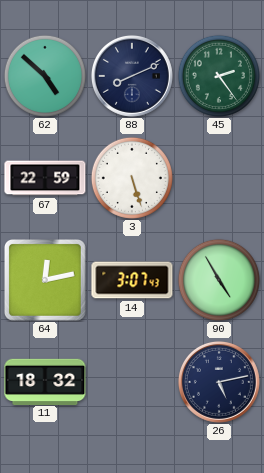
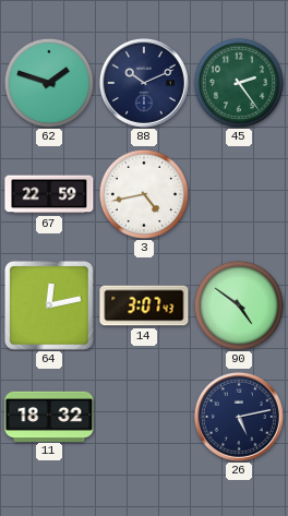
62: 4:52 -> 1:48
88: 8:11 -> 10:11
3: 5:27 -> 4:43
90: 4:55 -> 4:51
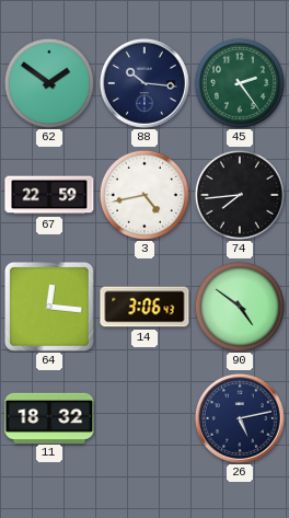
62: 1:48 -> 1:51
88: 10:11 -> 10:16
74: none -> 7:44
64: 12:13 -> 12:16
14: 3:07 -> 3:06
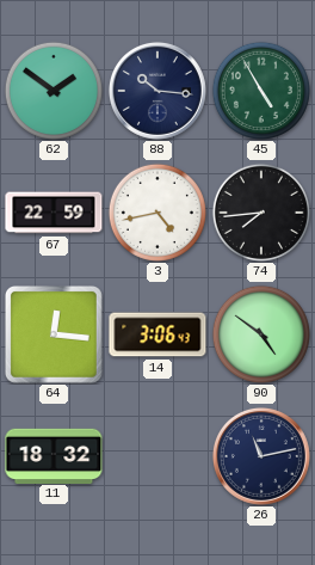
45: 2:24 -> 4:55
26: 5:13 -> 11:13
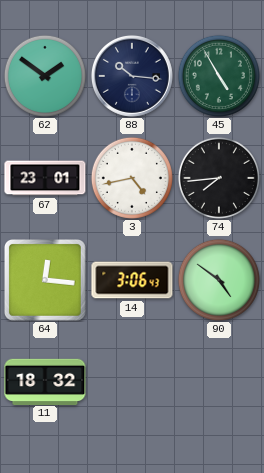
67: 22:59 -> 23:01
26: 11:13 -> none
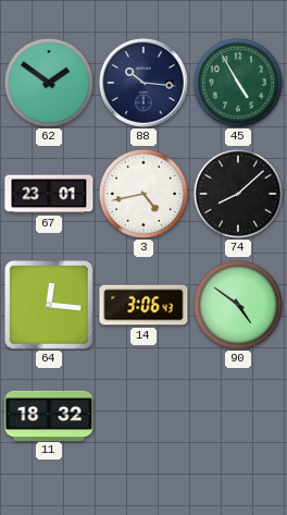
74: 7:44 -> 8:08
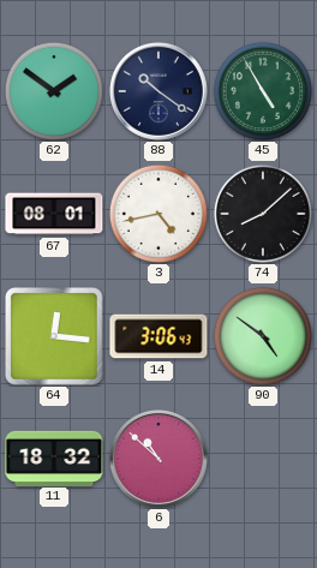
88: 10:16 -> 10:21
67: 23:01 -> 08:01
6: none -> 10:52
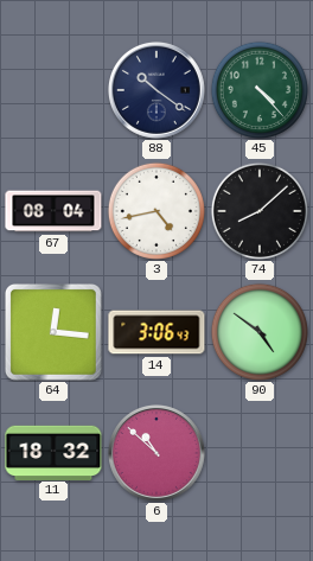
62: 1:51 -> none
45: 4:55 -> 4:23
67: 08:01 -> 08:04
